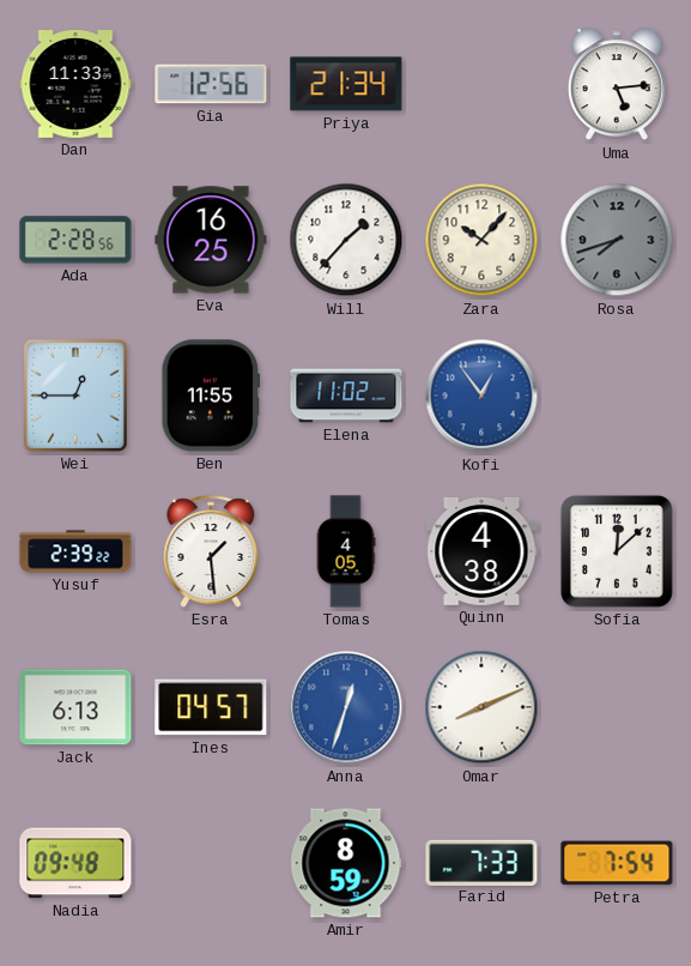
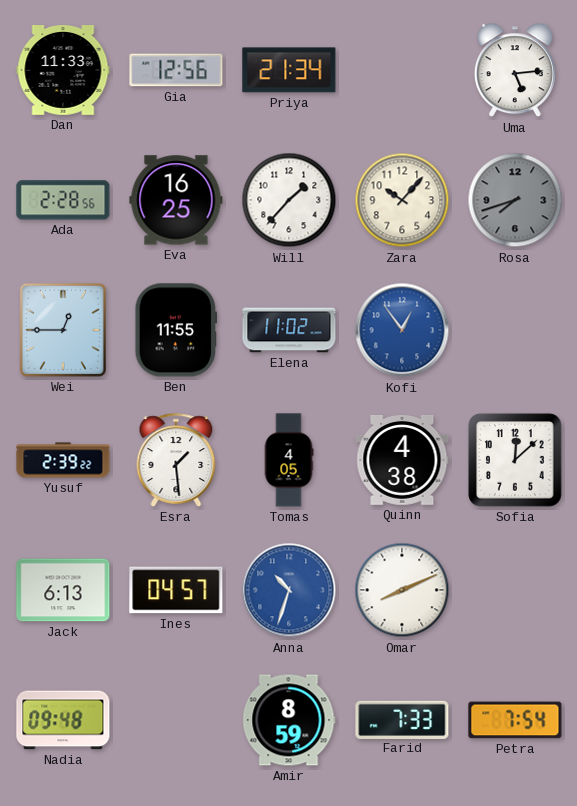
Anna: 12:33 -> 10:33
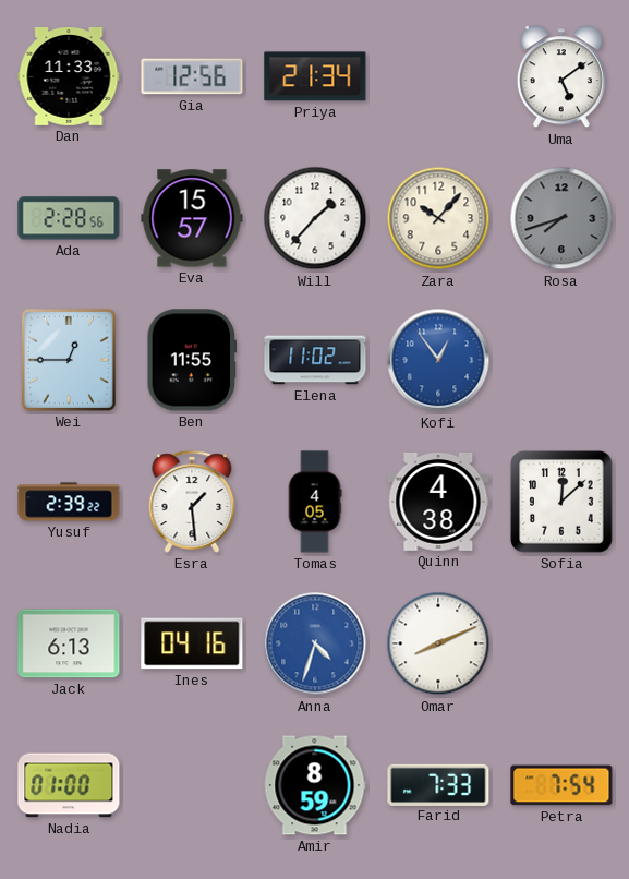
Uma: 5:14 -> 5:09
Eva: 16:25 -> 15:57
Ines: 04:57 -> 04:16
Anna: 10:33 -> 4:33
Nadia: 09:48 -> 01:00
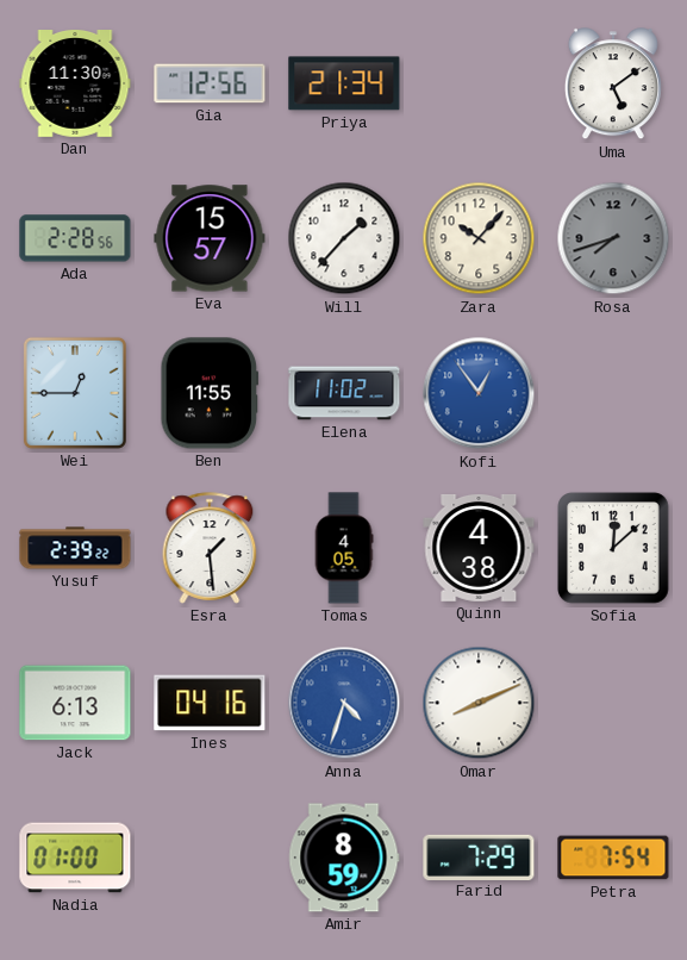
Dan: 11:33 -> 11:30
Farid: 7:33 -> 7:29
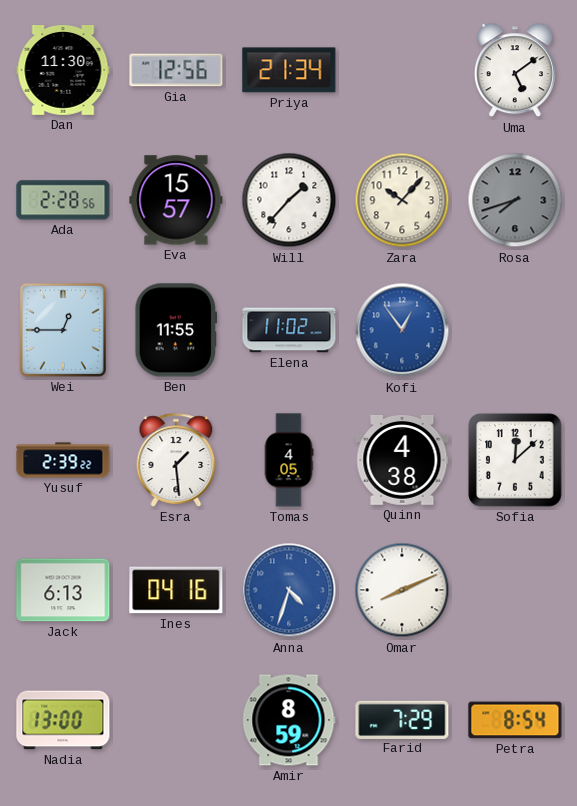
Nadia: 01:00 -> 13:00
Petra: 7:54 -> 8:54
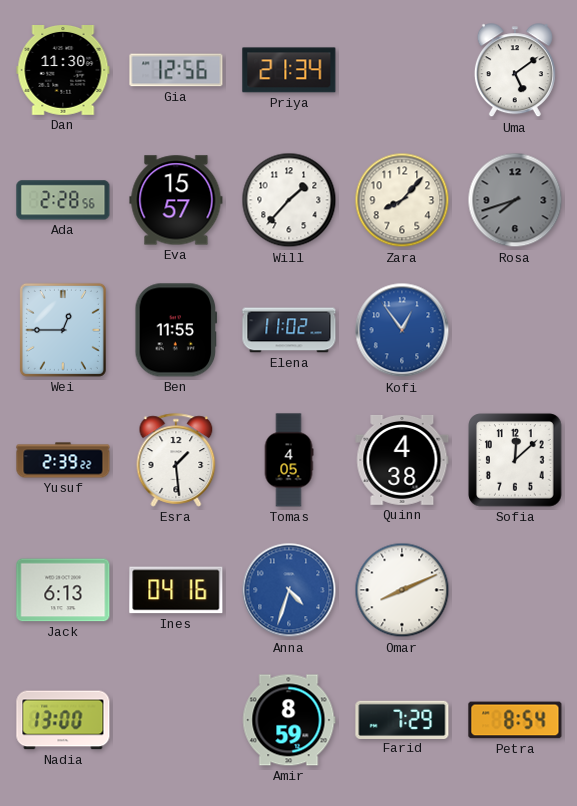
Zara: 10:07 -> 8:07
